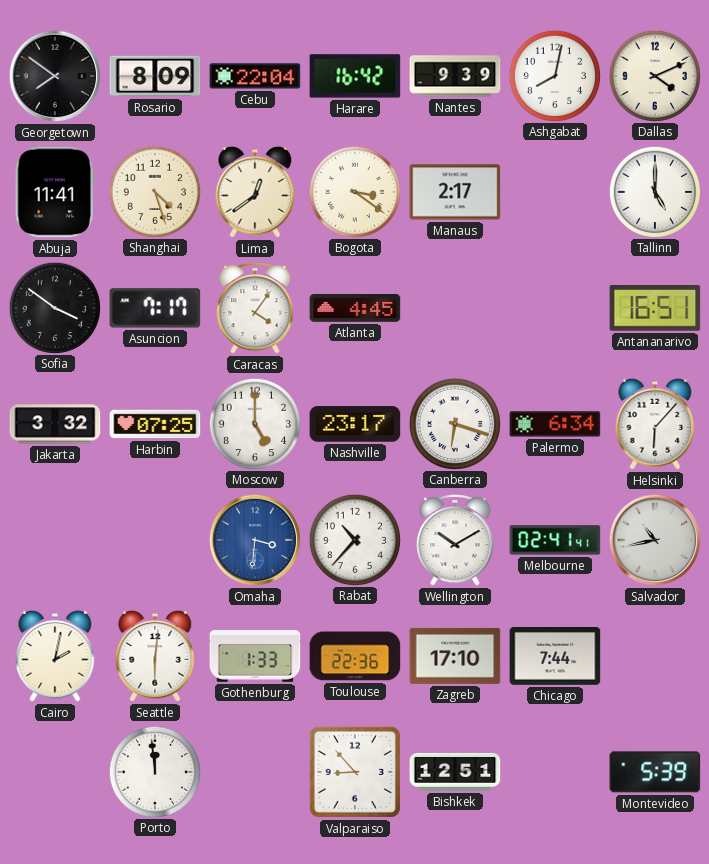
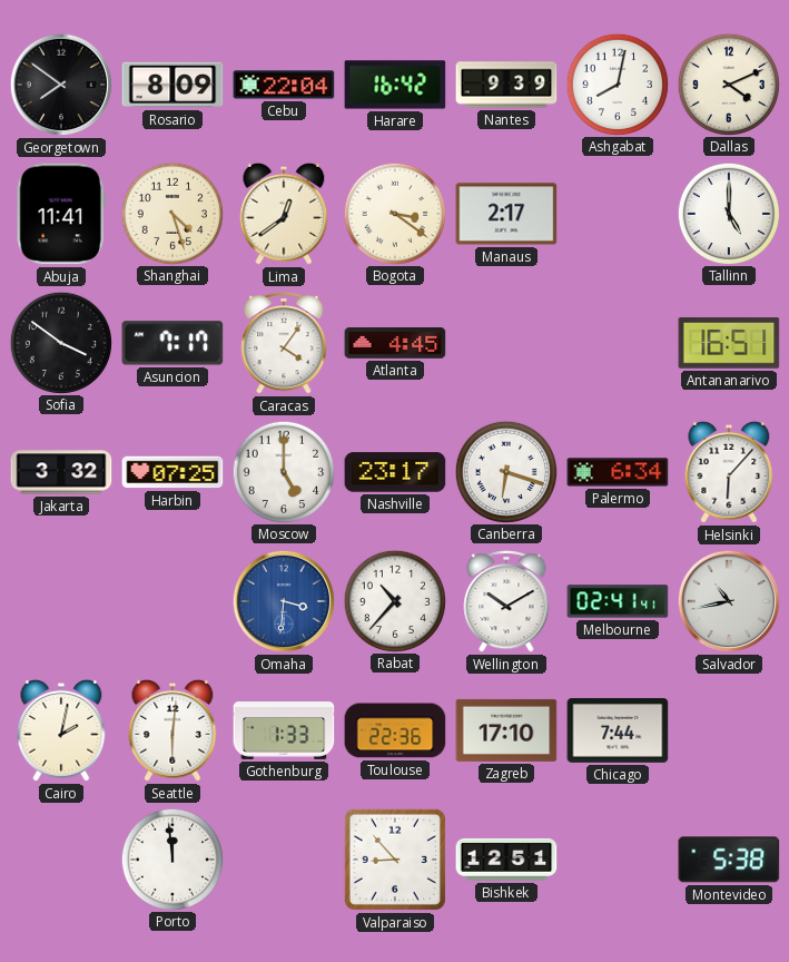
Montevideo: 5:39 -> 5:38
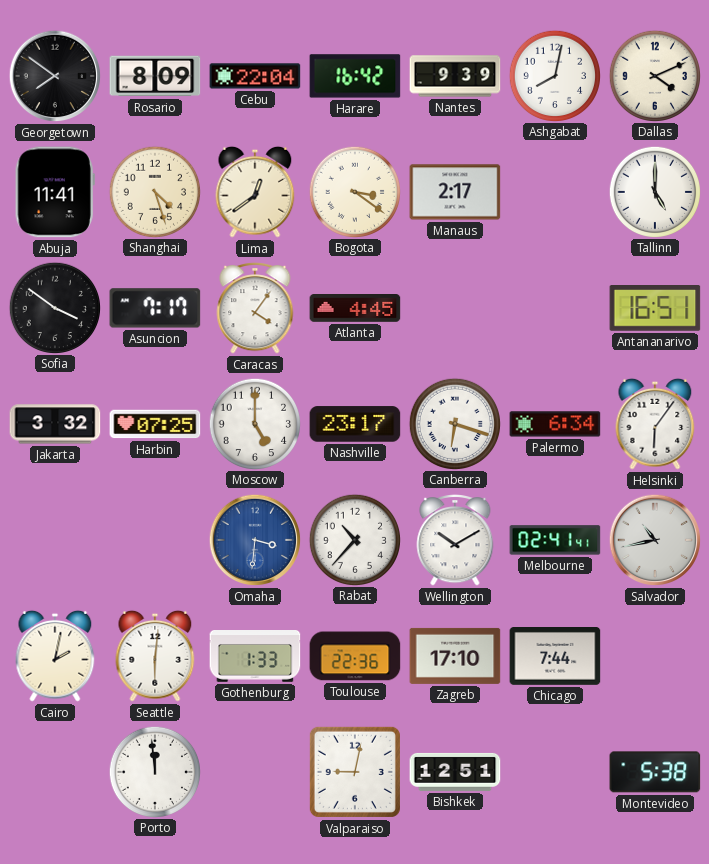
Helsinki: 6:07 -> 6:06
Valparaiso: 8:53 -> 9:02
